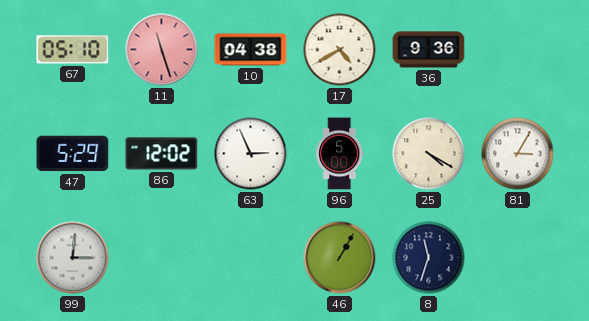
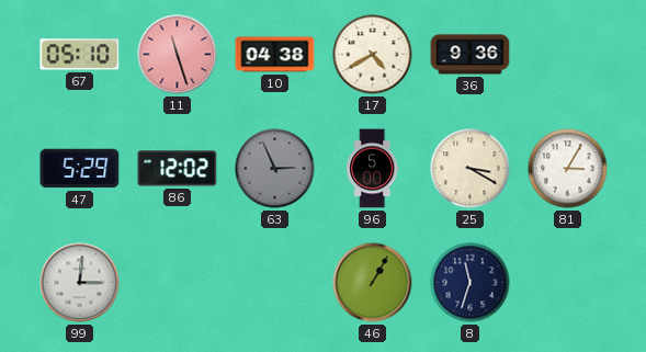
63 dial: white -> grey
25: 4:20 -> 3:20
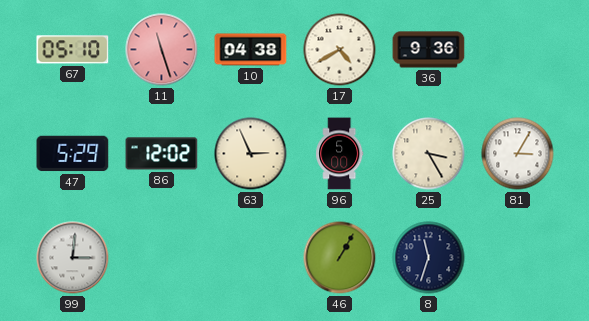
63 dial: grey -> cream
25: 3:20 -> 3:25
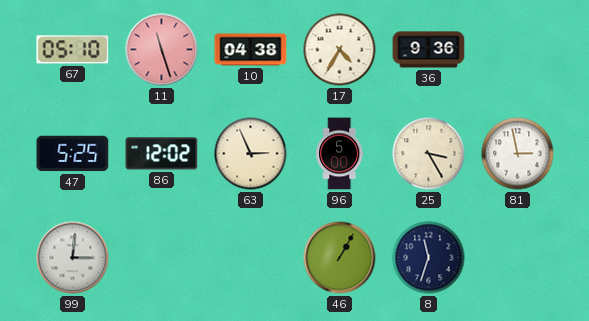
17: 4:40 -> 4:35
47: 5:29 -> 5:25
81: 3:05 -> 2:58
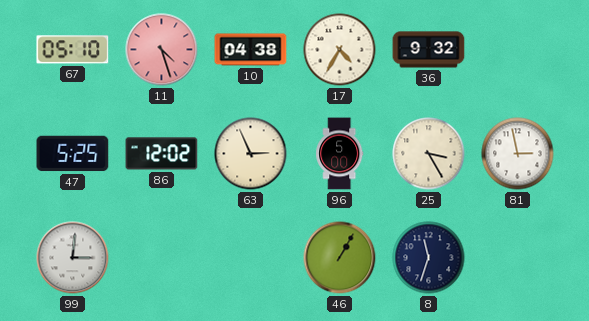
11: 11:27 -> 4:27
36: 9:36 -> 9:32
